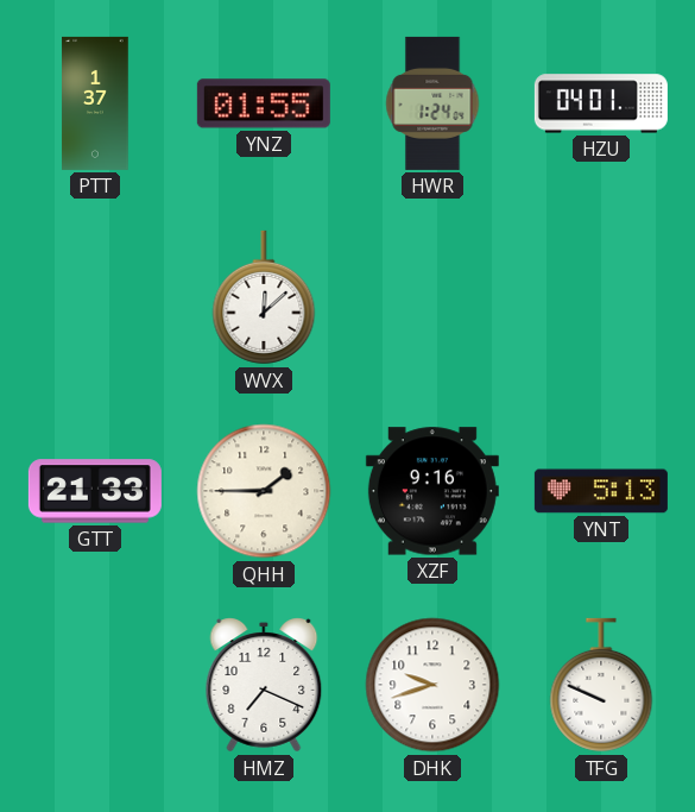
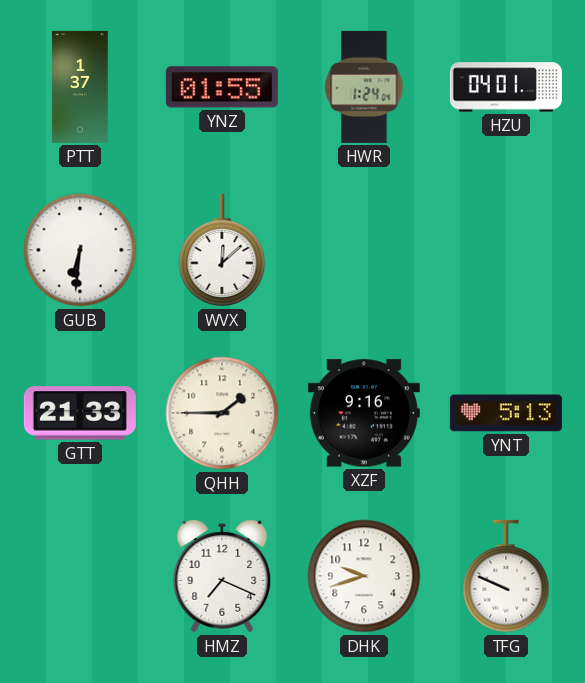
GUB: none -> 6:31
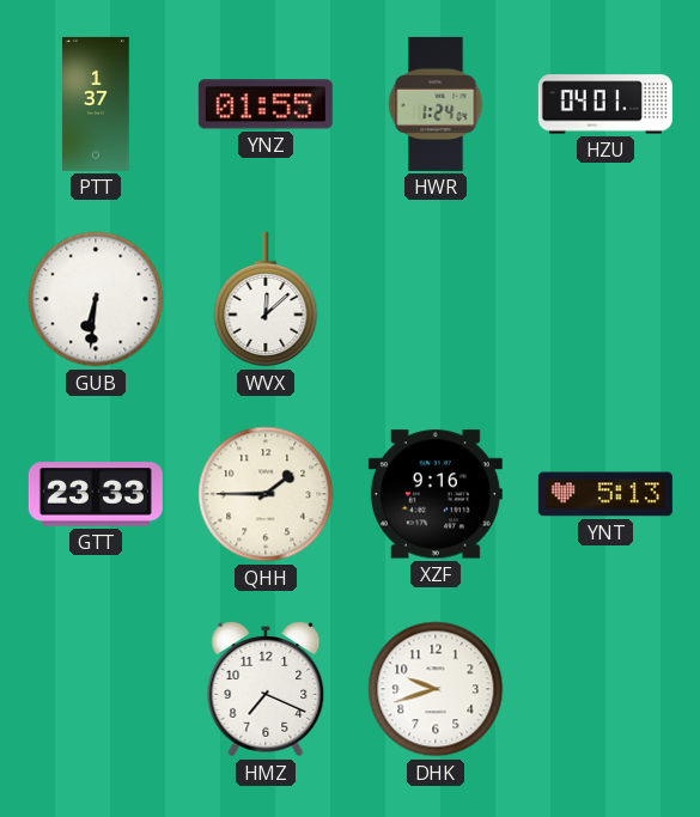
GTT: 21:33 -> 23:33
TFG: 9:49 -> none
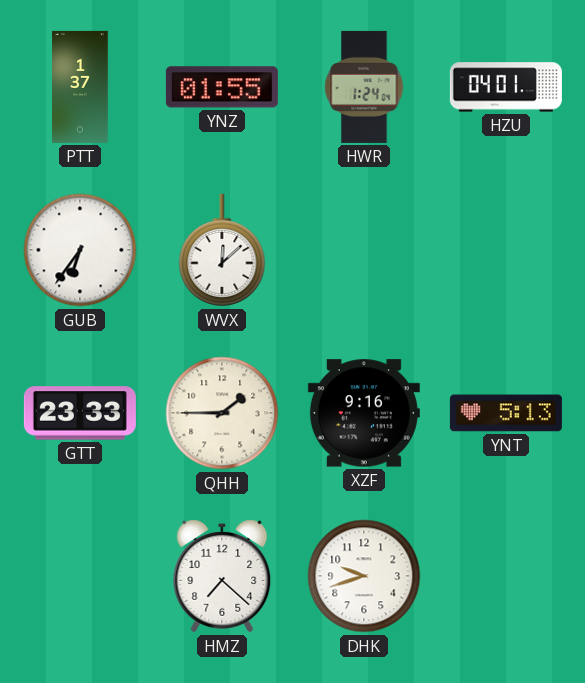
GUB: 6:31 -> 6:36
HMZ: 7:19 -> 7:22
